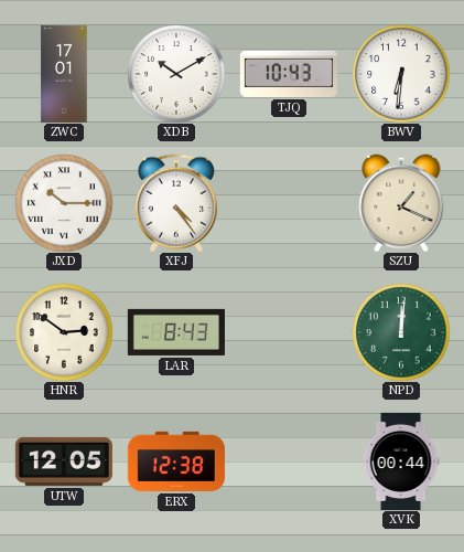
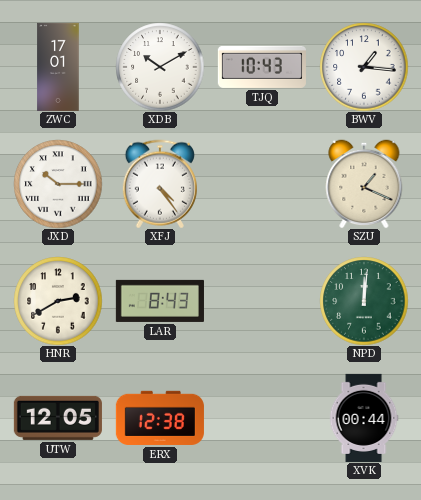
BWV: 6:31 -> 1:16
HNR: 2:51 -> 2:40
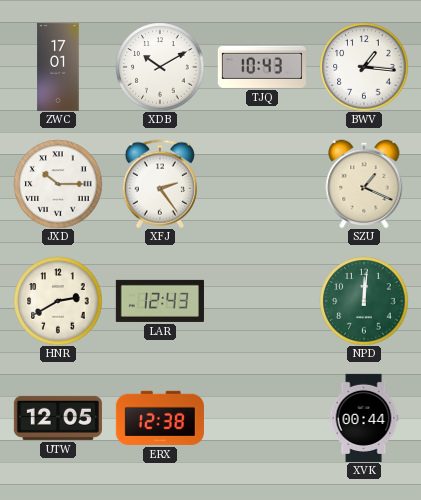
XFJ: 4:24 -> 2:24
LAR: 8:43 -> 12:43
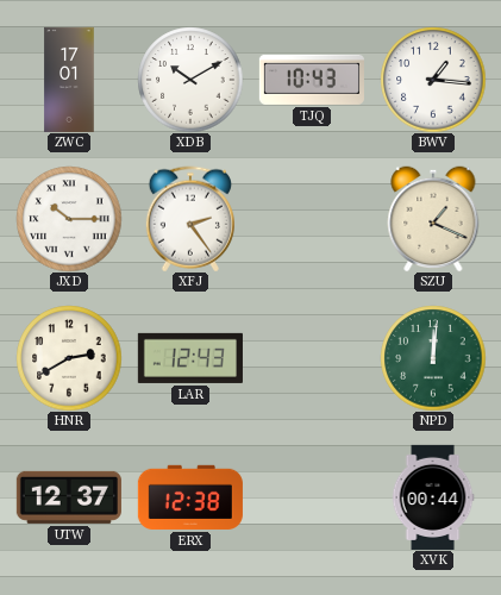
UTW: 12:05 -> 12:37
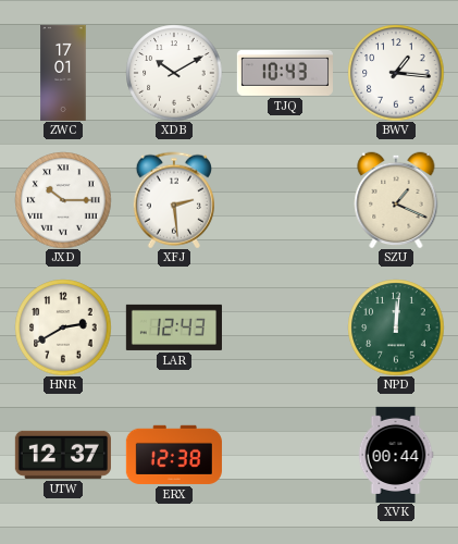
XFJ: 2:24 -> 2:29
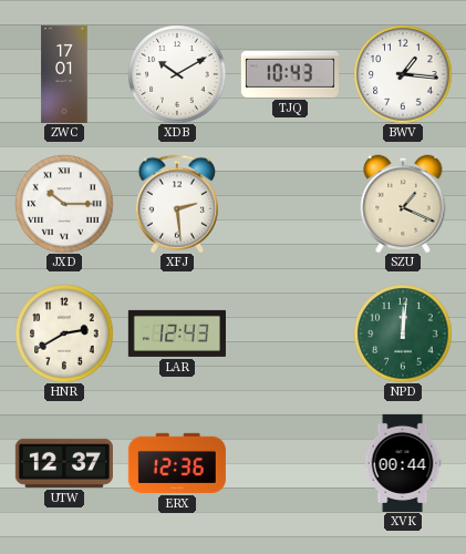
ERX: 12:38 -> 12:36
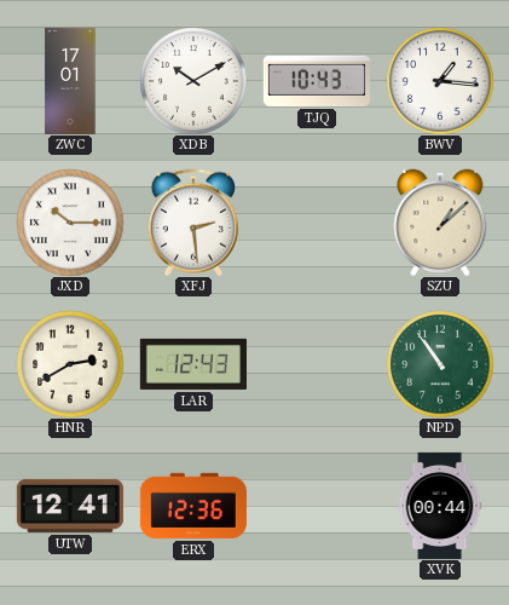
SZU: 1:19 -> 1:08
NPD: 12:01 -> 10:54
UTW: 12:37 -> 12:41
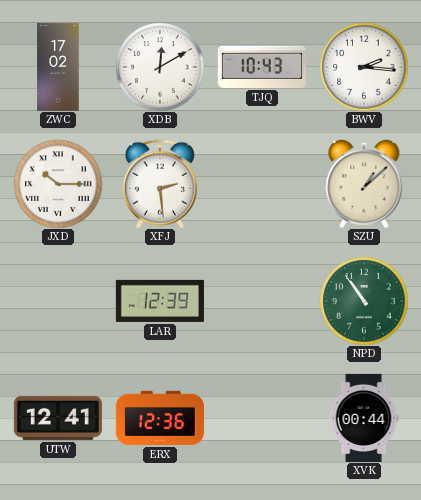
ZWC: 17:01 -> 17:02
XDB: 10:10 -> 12:10
BWV: 1:16 -> 2:16
HNR: 2:40 -> none
LAR: 12:43 -> 12:39
